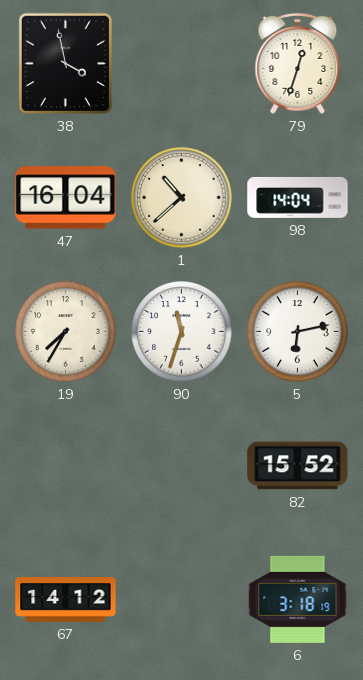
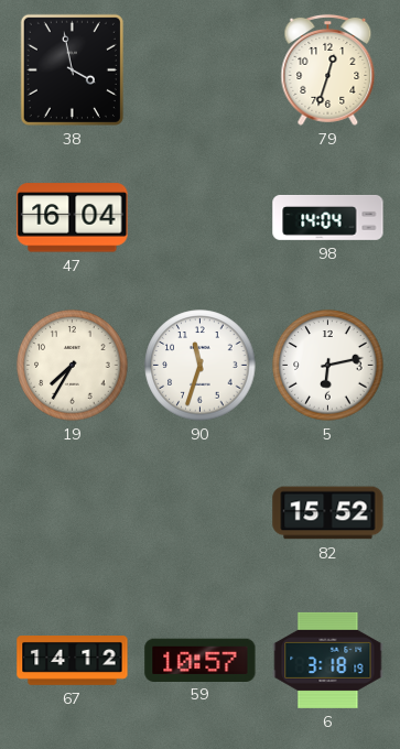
1: 10:38 -> none
59: none -> 10:57
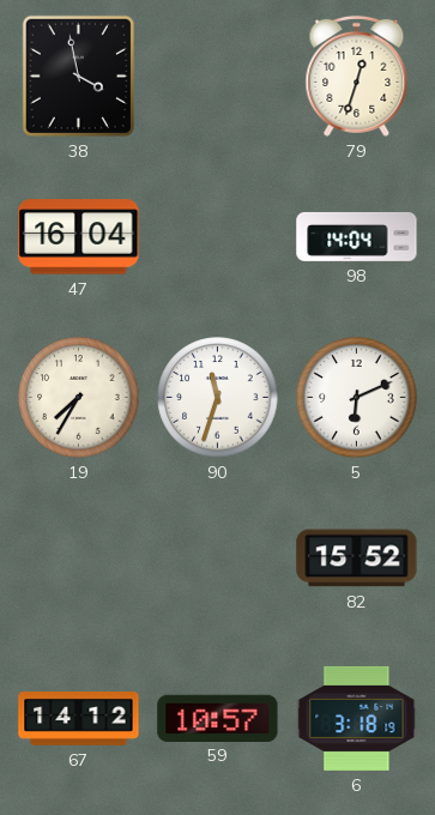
5: 6:13 -> 6:11
